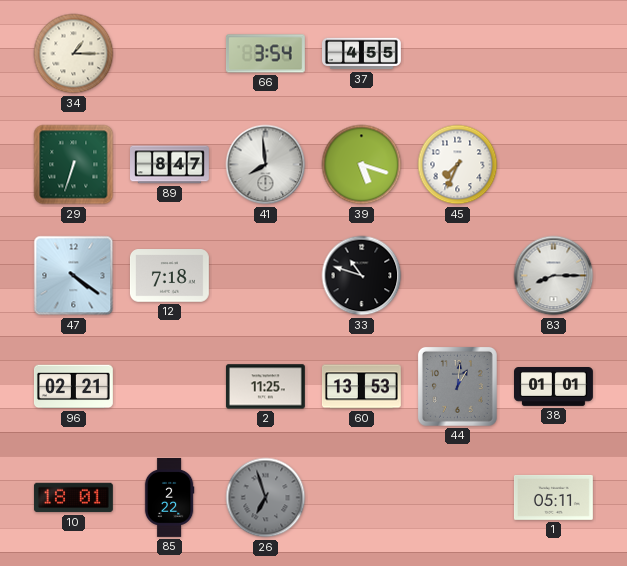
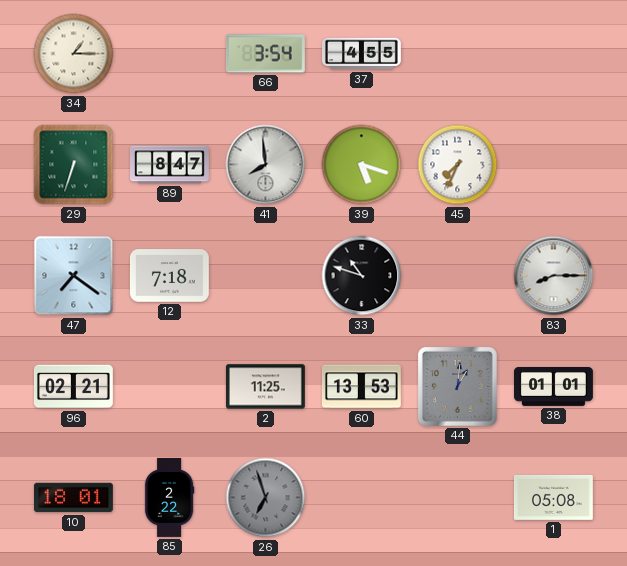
47: 4:21 -> 7:21
1: 05:11 -> 05:08
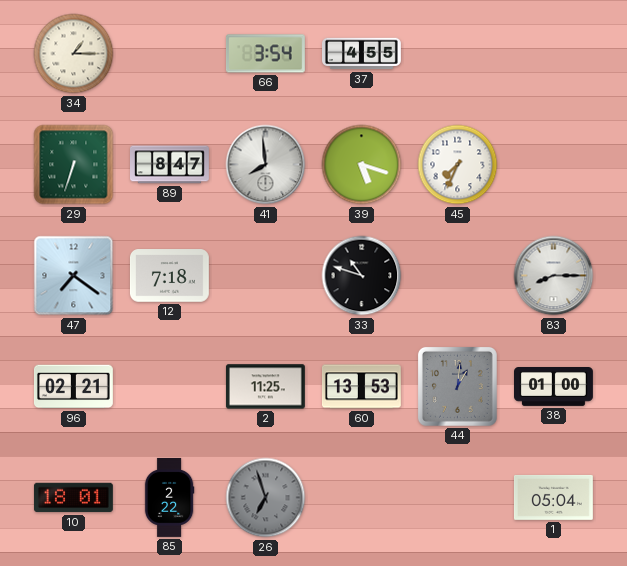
38: 01:01 -> 01:00
1: 05:08 -> 05:04
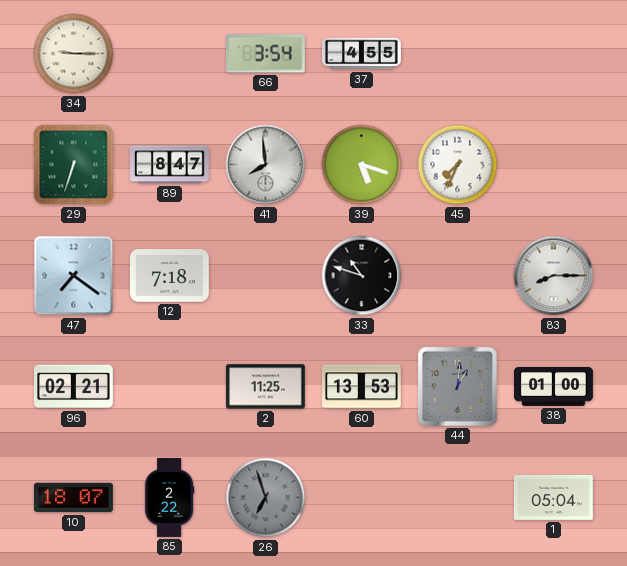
34: 1:15 -> 9:15
10: 18:01 -> 18:07
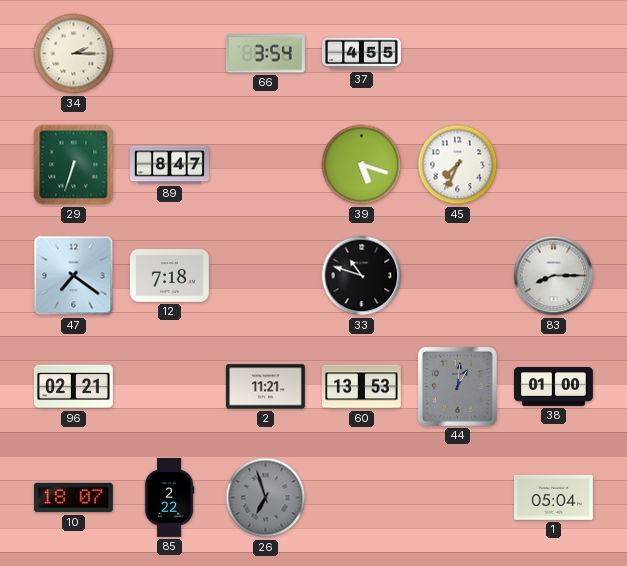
34: 9:15 -> 2:15
41: 7:59 -> none
2: 11:25 -> 11:21
